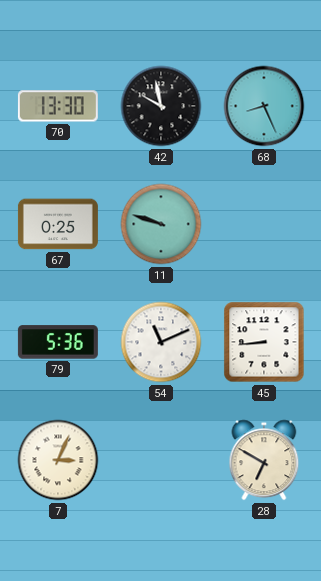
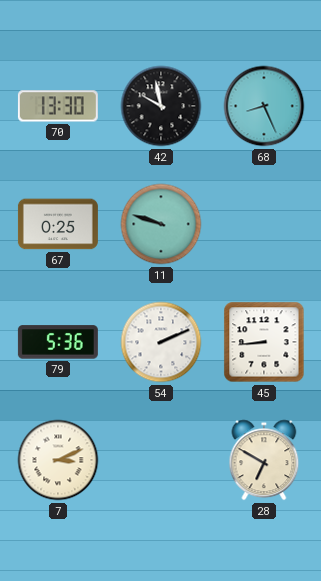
54: 11:11 -> 2:11
7: 3:04 -> 3:11
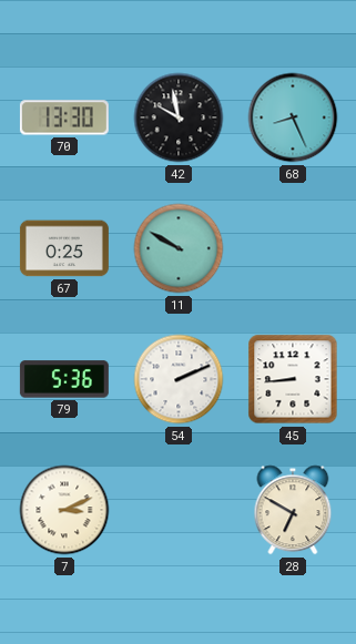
11: 9:48 -> 9:50
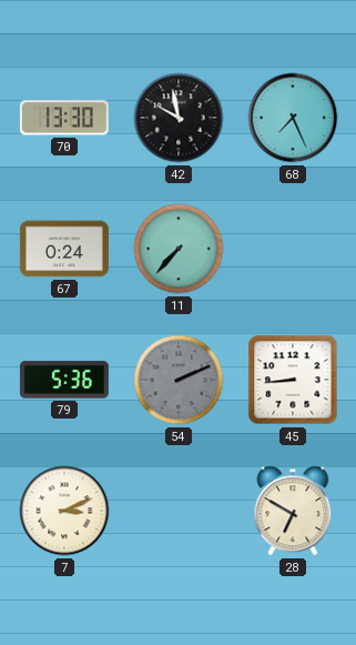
68: 8:26 -> 7:26
67: 0:25 -> 0:24
11: 9:50 -> 7:37
54 dial: white -> grey
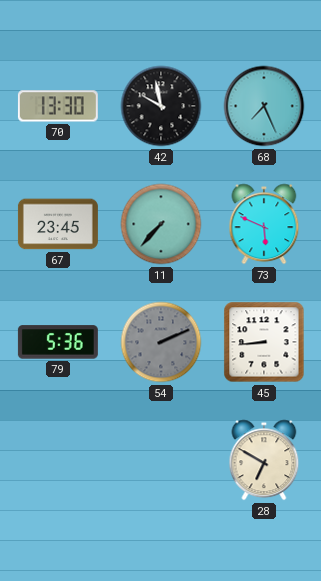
67: 0:24 -> 23:45
73: none -> 5:49
7: 3:11 -> none
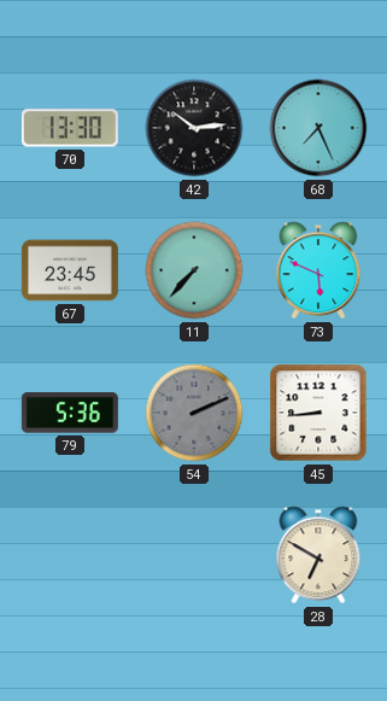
42: 9:58 -> 10:14
